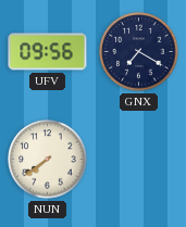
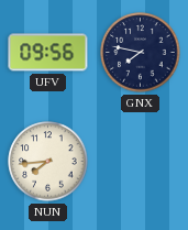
GNX: 7:20 -> 7:47
NUN: 7:39 -> 7:44
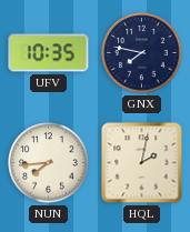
UFV: 09:56 -> 10:35
HQL: none -> 2:02
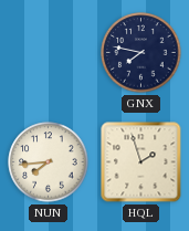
UFV: 10:35 -> none
HQL: 2:02 -> 1:57
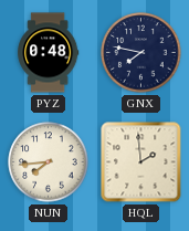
PYZ: none -> 0:48
HQL: 1:57 -> 1:59
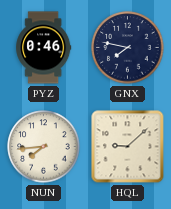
PYZ: 0:48 -> 0:46
HQL: 1:59 -> 9:08
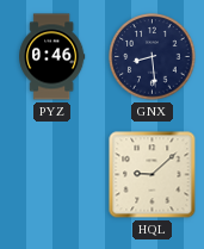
GNX: 7:47 -> 8:29
NUN: 7:44 -> none
